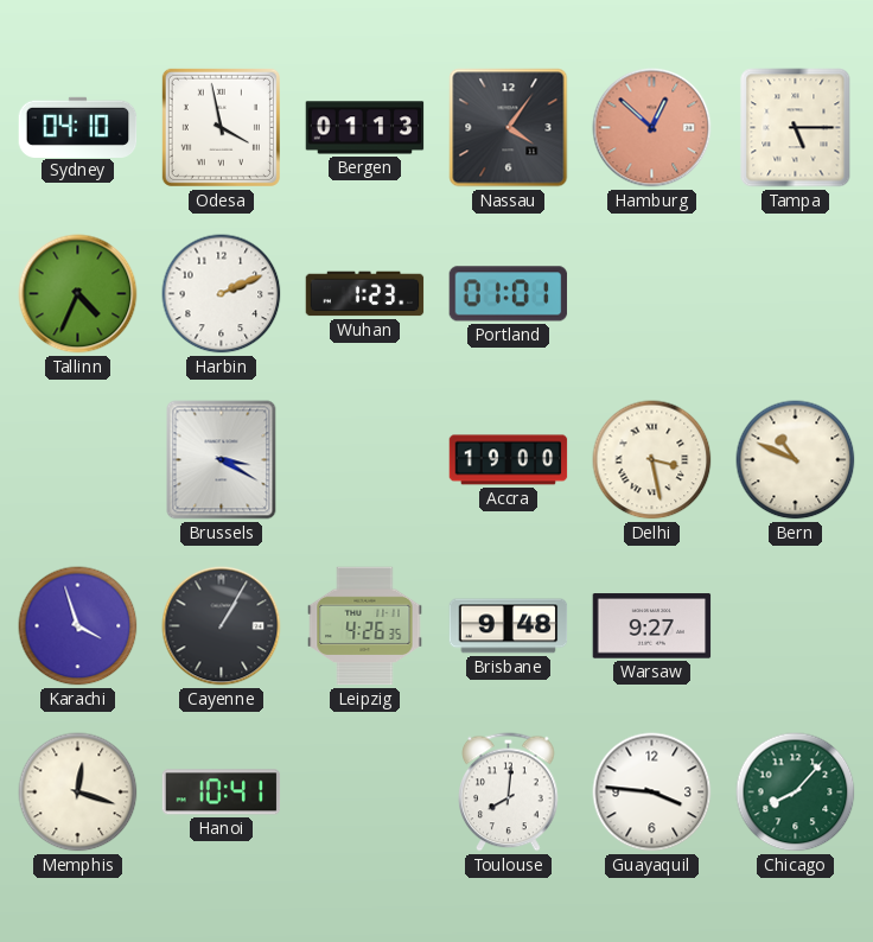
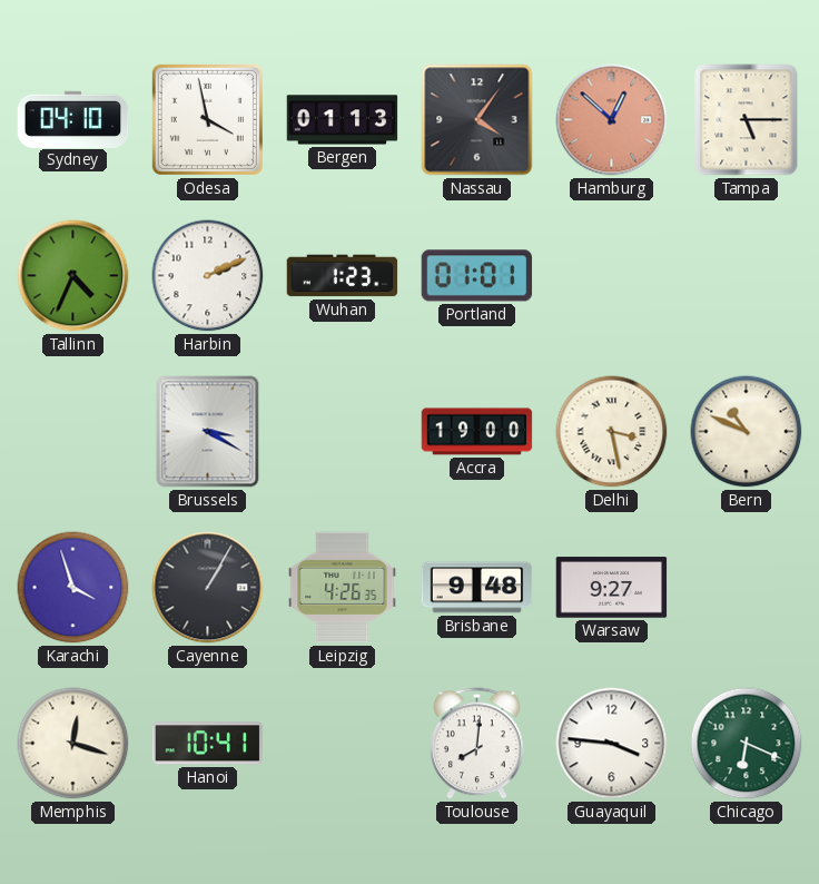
Chicago: 8:07 -> 6:19
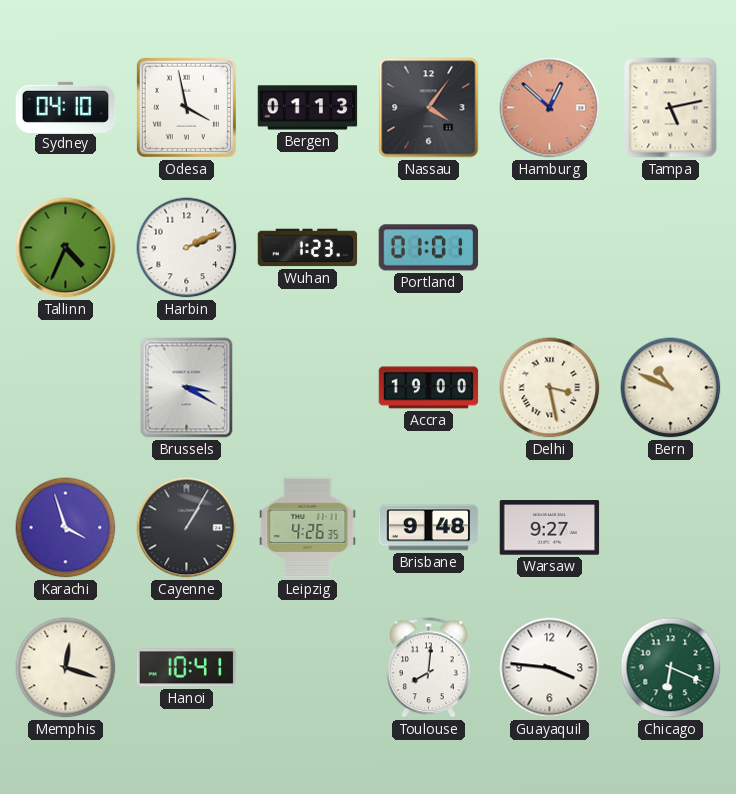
Tampa: 5:15 -> 5:13
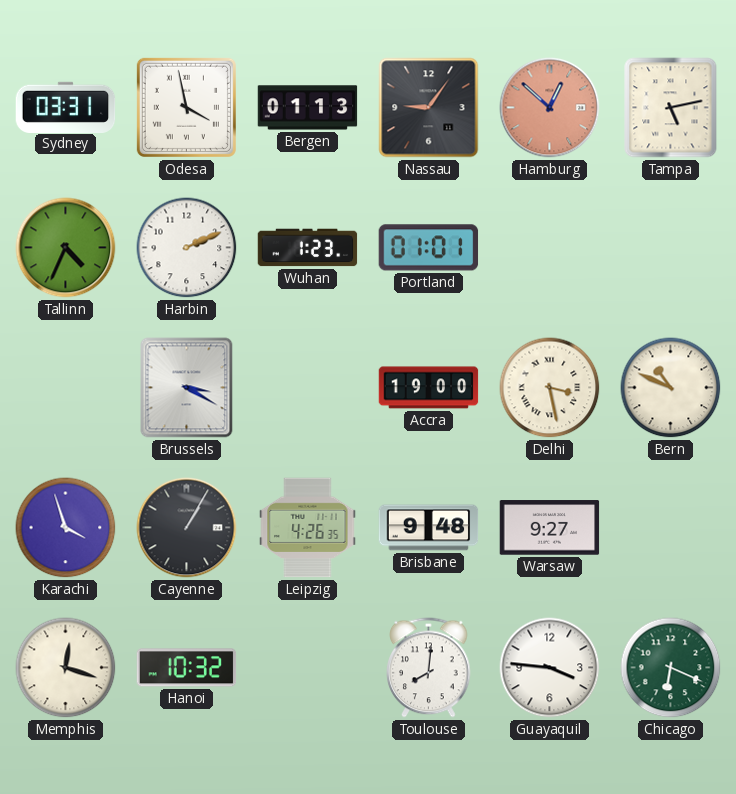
Sydney: 04:10 -> 03:31
Nassau: 4:06 -> 9:06
Hanoi: 10:41 -> 10:32
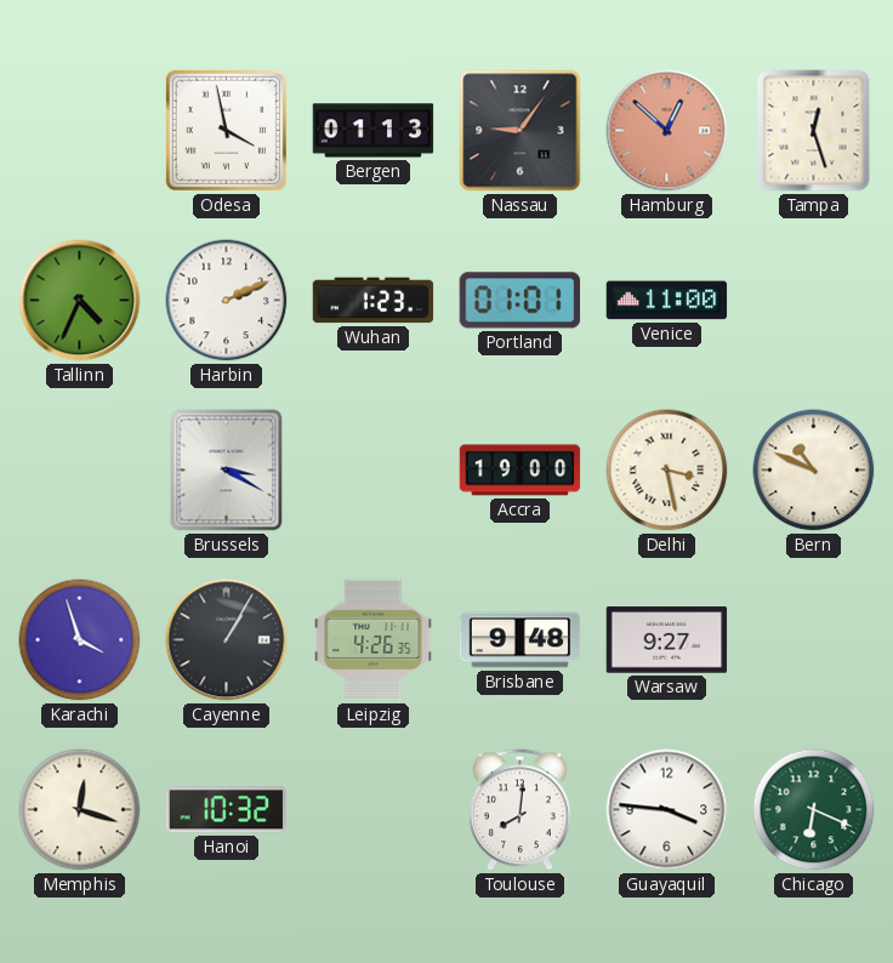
Sydney: 03:31 -> none
Tampa: 5:13 -> 12:27
Venice: none -> 11:00
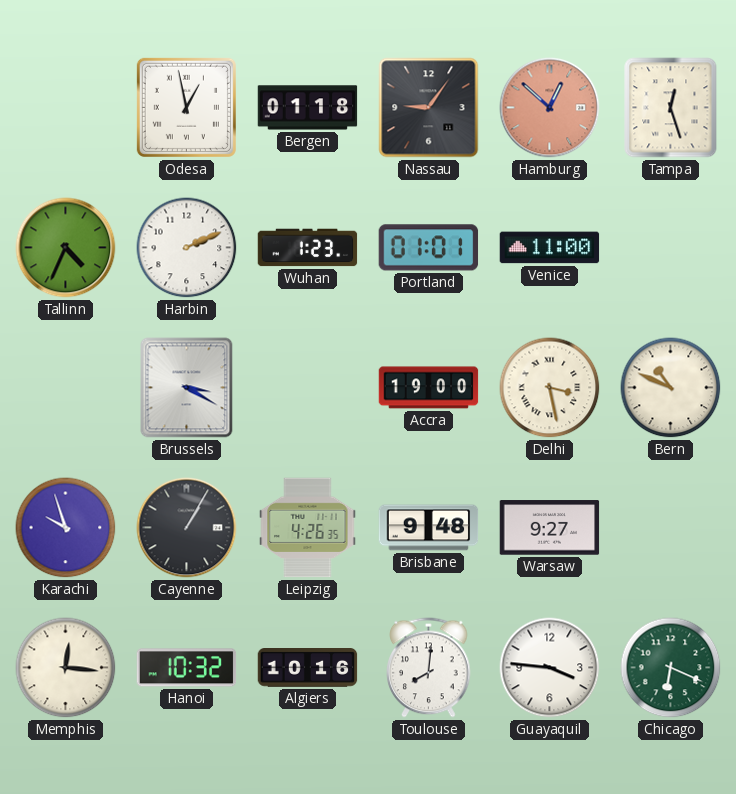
Odesa: 3:58 -> 12:58
Bergen: 01:13 -> 01:18
Karachi: 3:57 -> 9:57
Memphis: 12:18 -> 12:16
Algiers: none -> 10:16
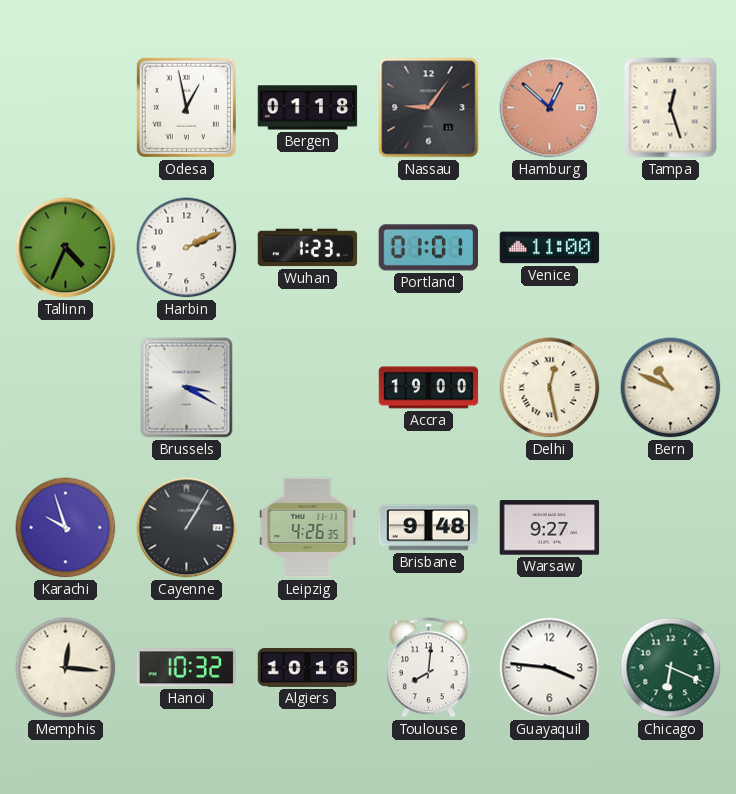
Delhi: 3:28 -> 12:28
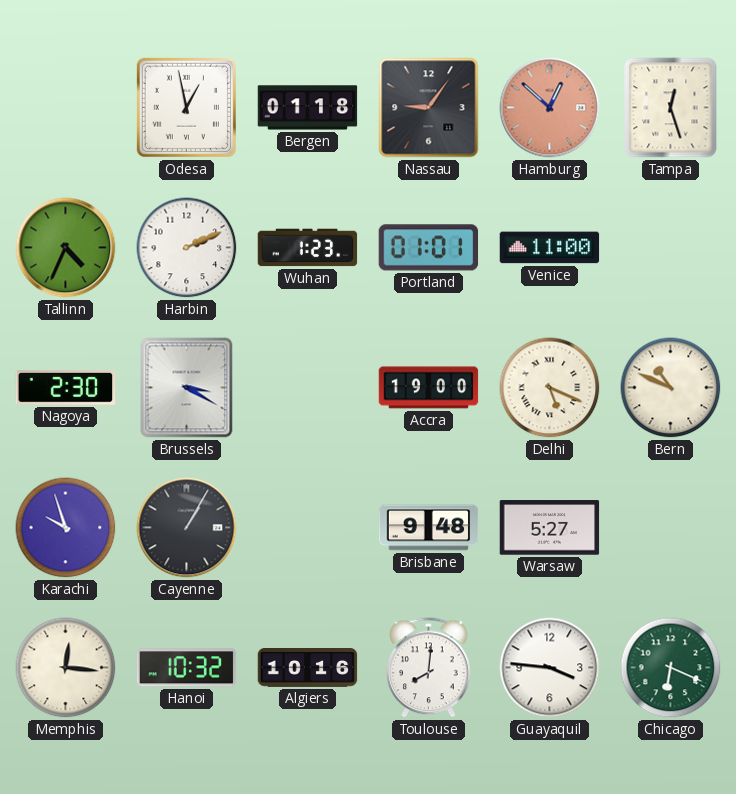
Nagoya: none -> 2:30
Delhi: 12:28 -> 5:19
Leipzig: 4:26 -> none
Warsaw: 9:27 -> 5:27
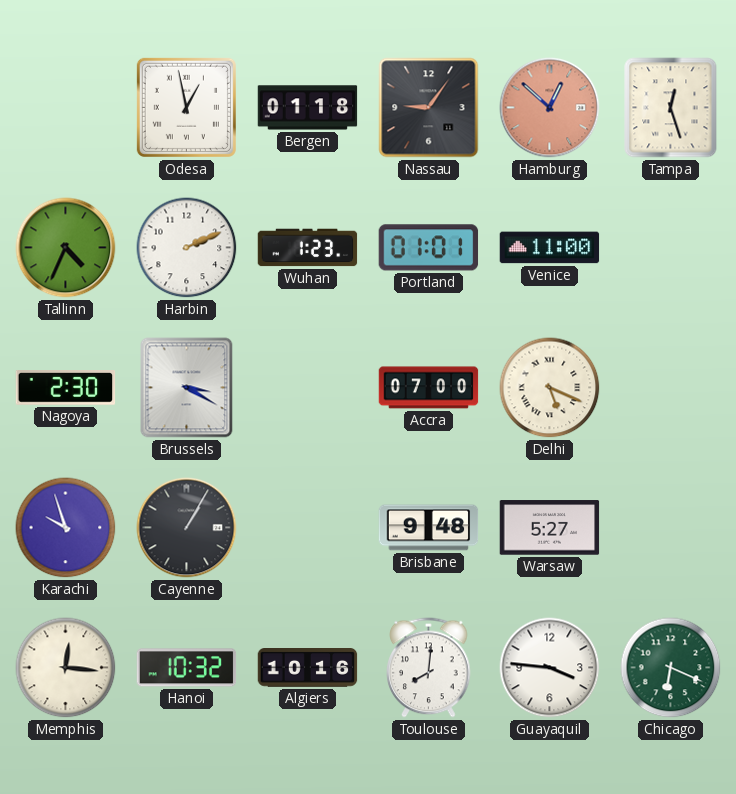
Accra: 19:00 -> 07:00
Bern: 10:49 -> none
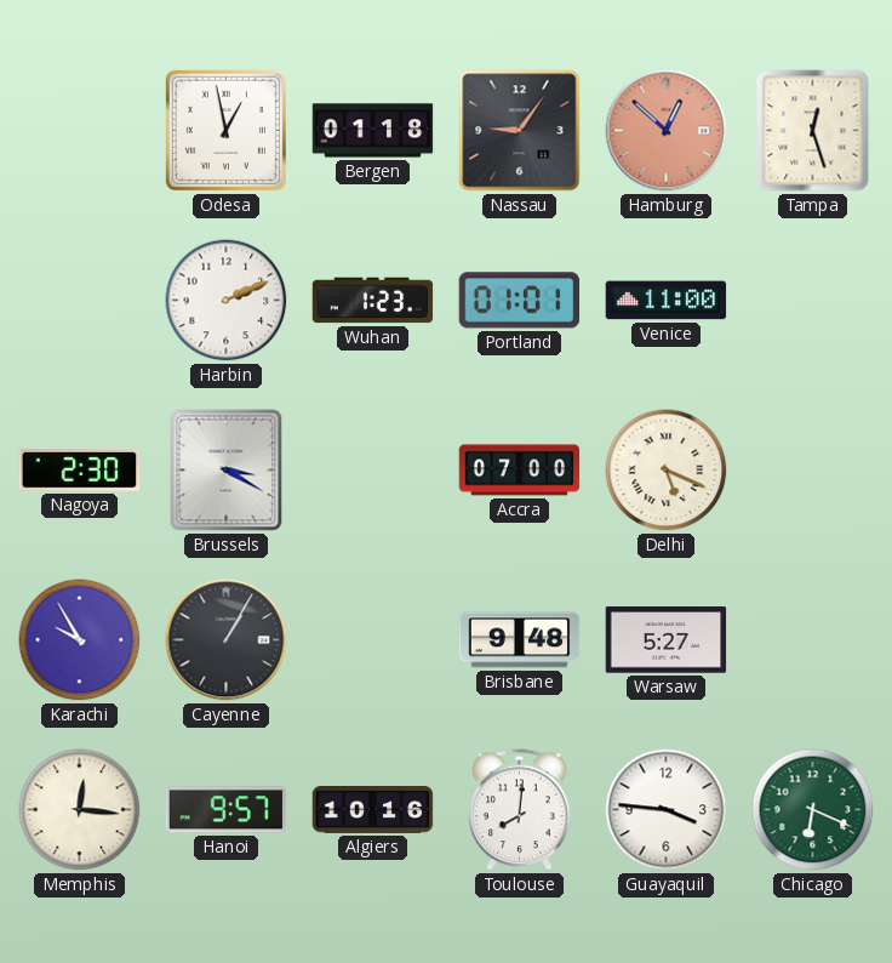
Tallinn: 4:34 -> none
Karachi: 9:57 -> 9:55
Hanoi: 10:32 -> 9:57
